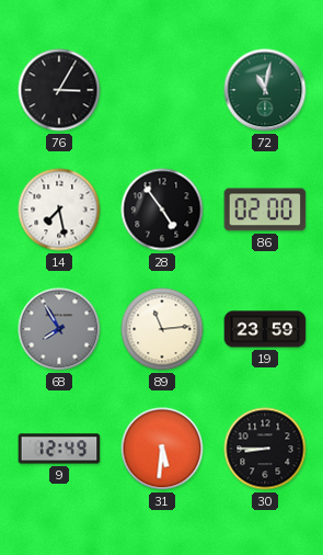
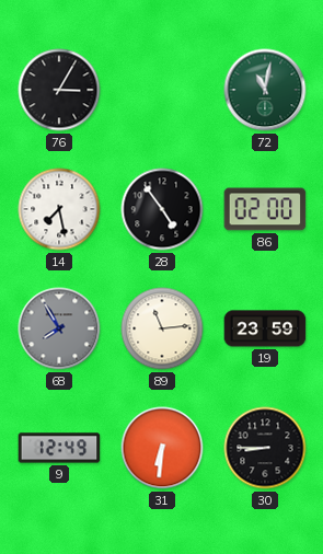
31: 5:31 -> 6:31
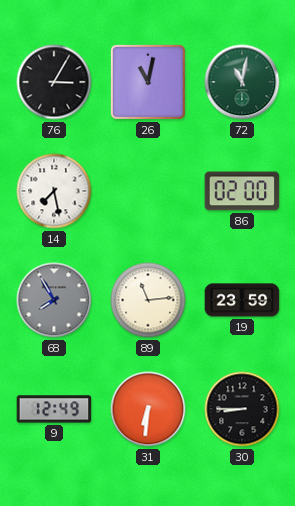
26: none -> 11:02
28: 4:54 -> none
